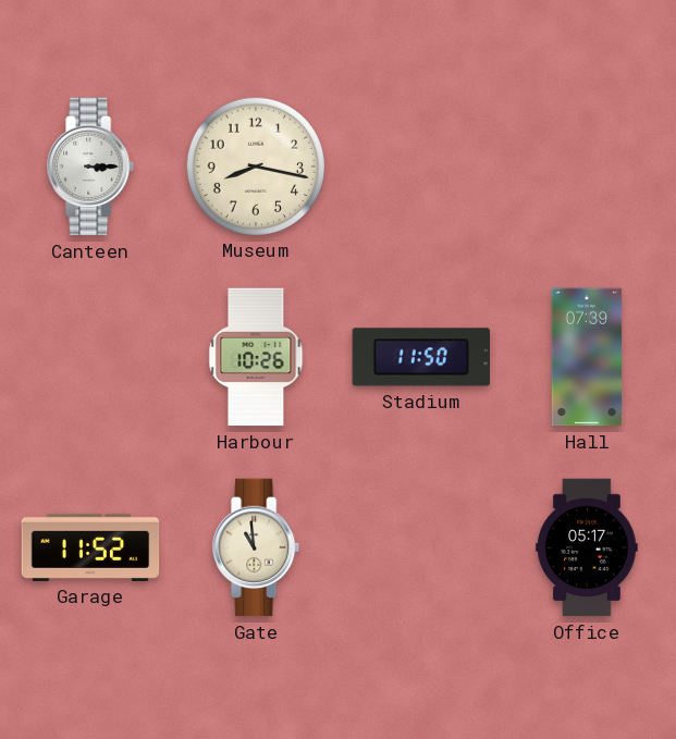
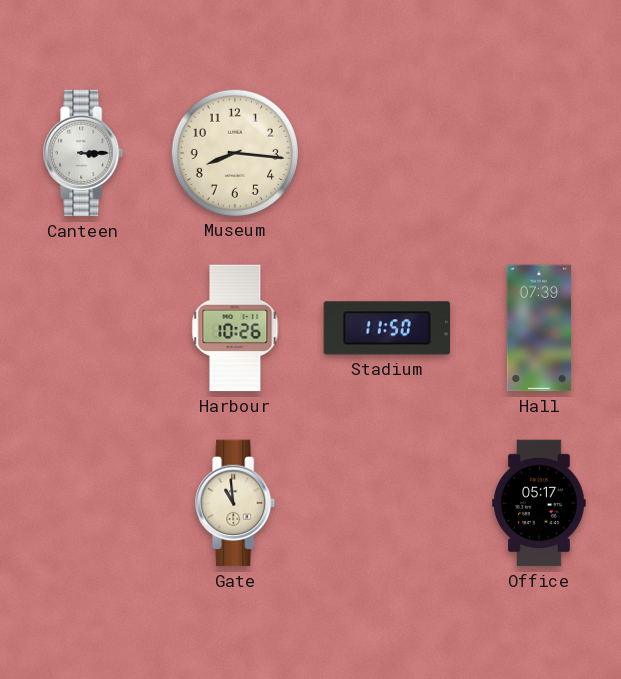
Museum: 8:17 -> 8:16
Garage: 11:52 -> none
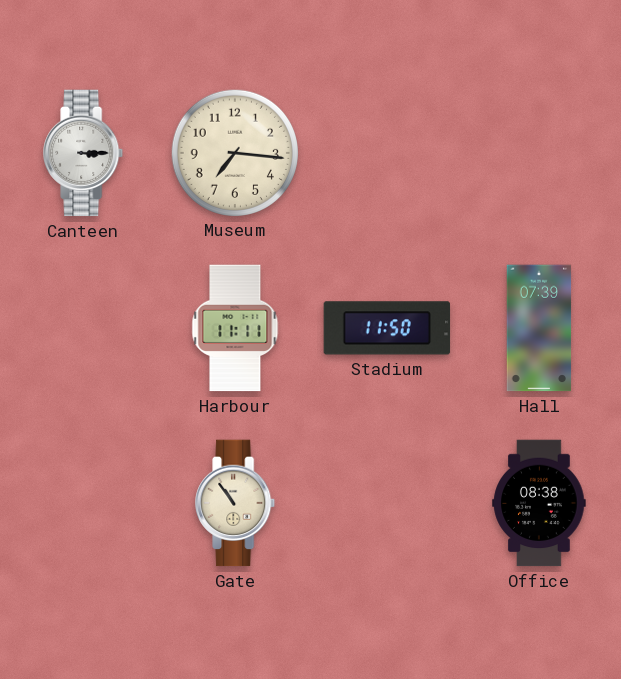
Museum: 8:16 -> 7:16
Harbour: 10:26 -> 11:11
Gate: 10:59 -> 10:54
Office: 05:17 -> 08:38
